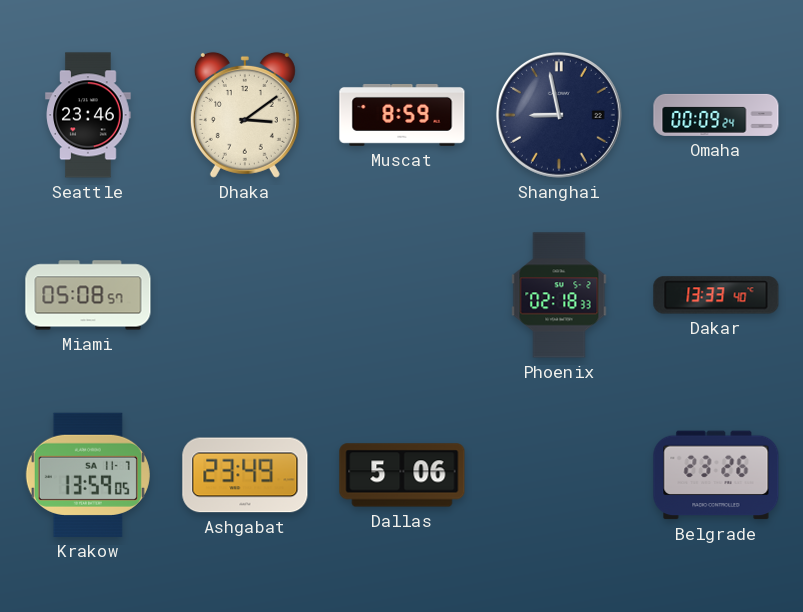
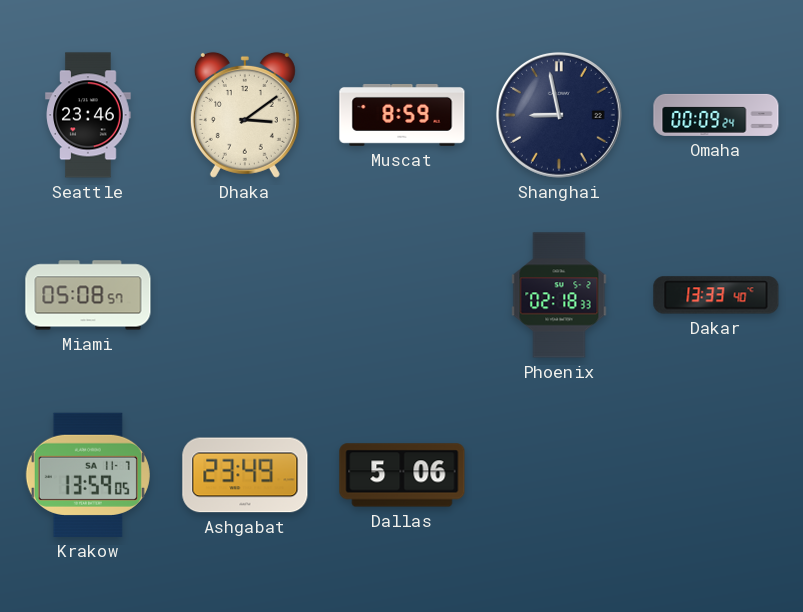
Belgrade: 23:26 -> none
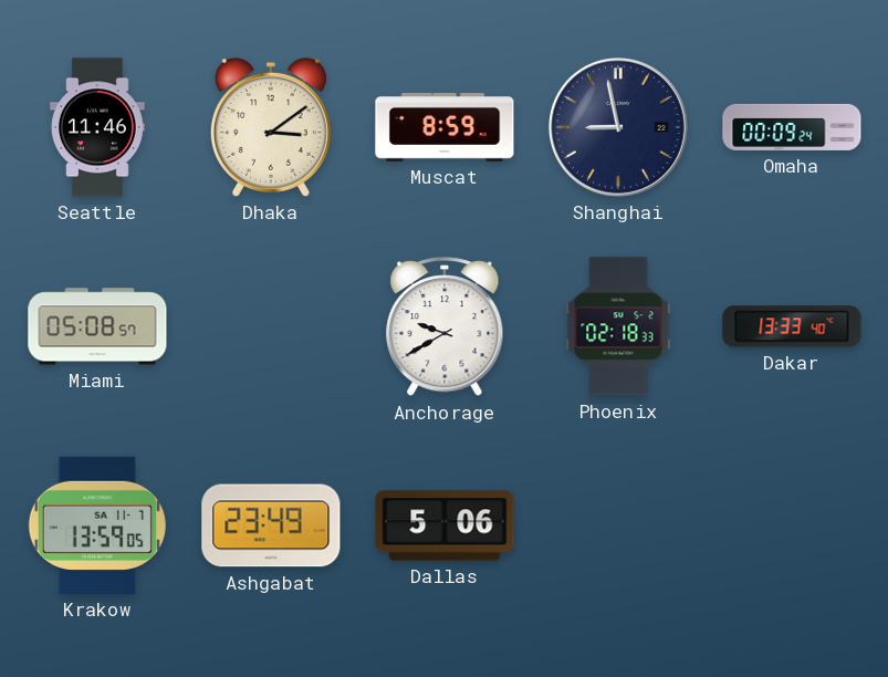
Seattle: 23:46 -> 11:46
Anchorage: none -> 9:40
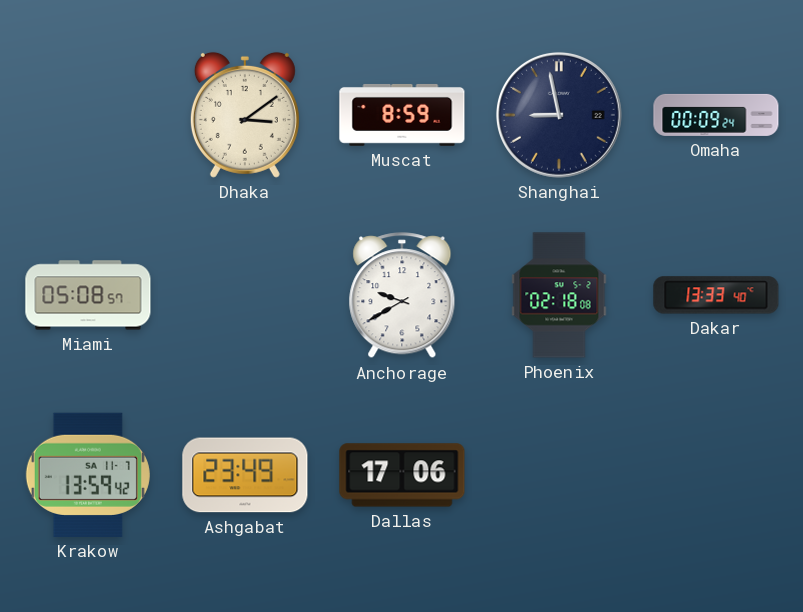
Seattle: 11:46 -> none
Phoenix: 02:18:33 -> 02:18:08
Krakow: 13:59:05 -> 13:59:42
Dallas: 5:06 -> 17:06
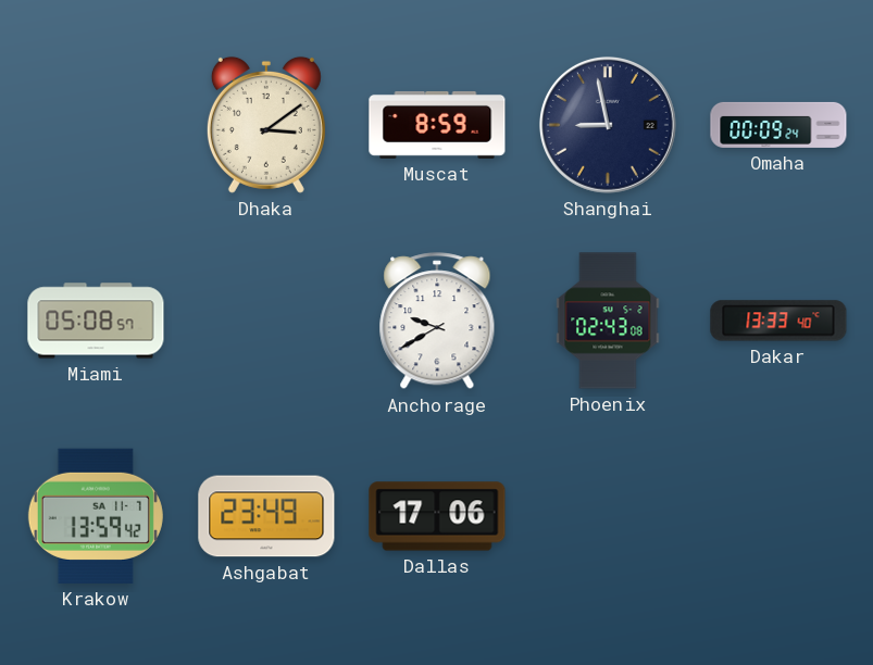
Phoenix: 02:18 -> 02:43
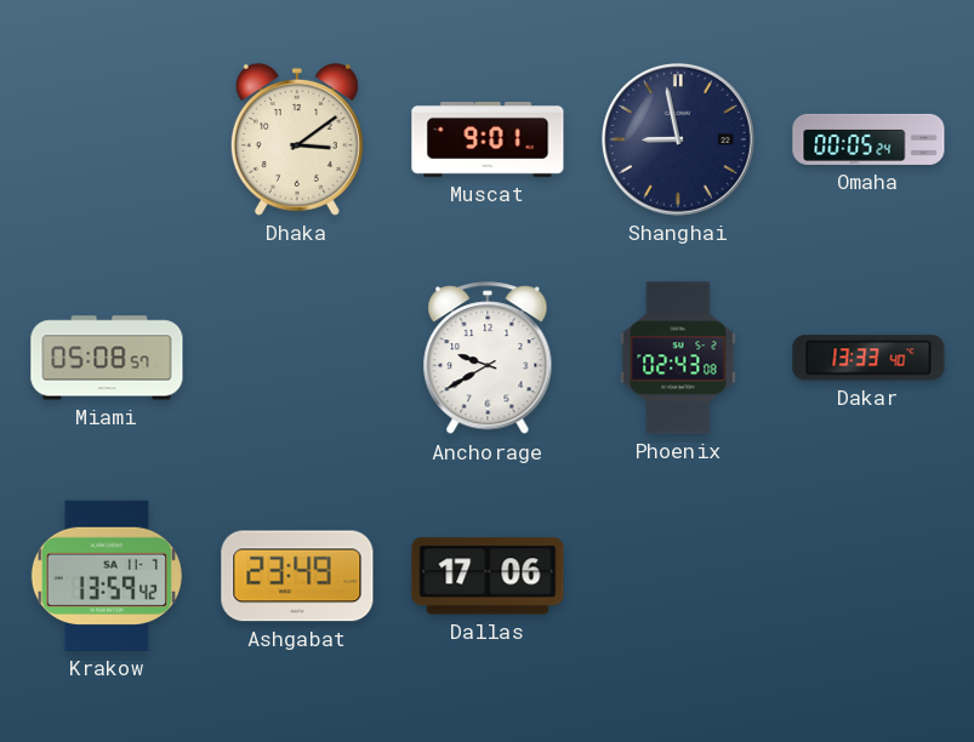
Muscat: 8:59 -> 9:01
Omaha: 00:09 -> 00:05
